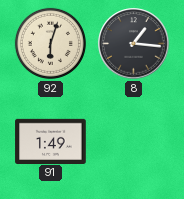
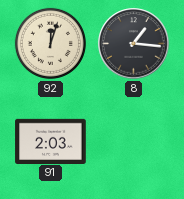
92: 6:03 -> 12:03
91: 1:49 -> 2:03
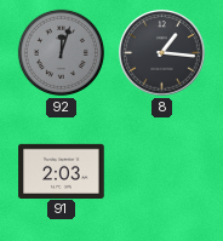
92 dial: cream -> grey
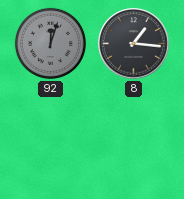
91: 2:03 -> none
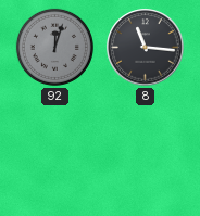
8: 1:16 -> 11:16
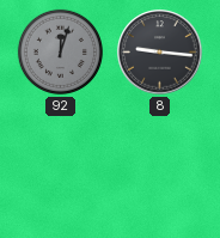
8: 11:16 -> 9:16
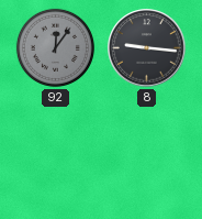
92: 12:03 -> 12:06
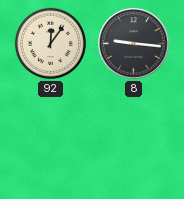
92 dial: grey -> cream
